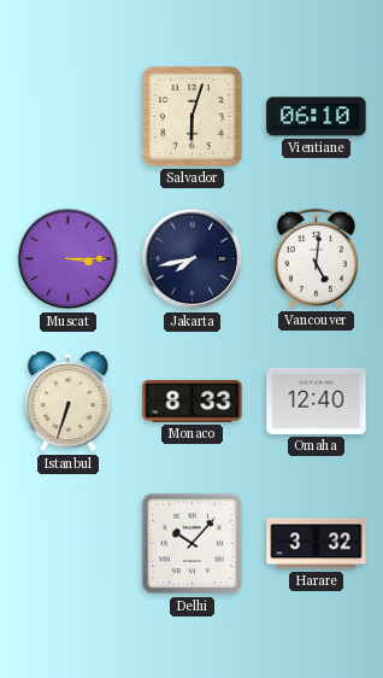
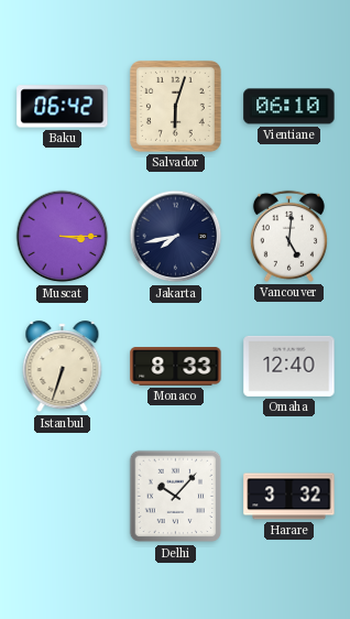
Baku: none -> 06:42
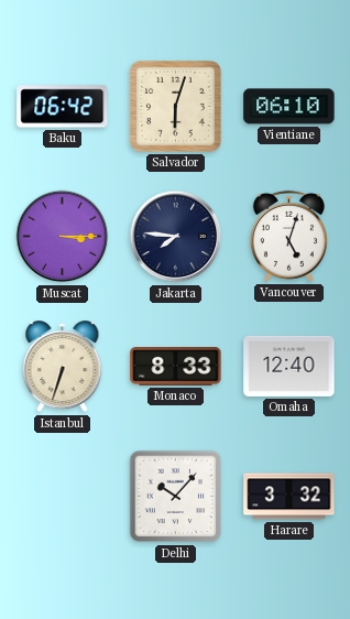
Jakarta: 7:43 -> 7:46
Vancouver: 5:01 -> 5:03
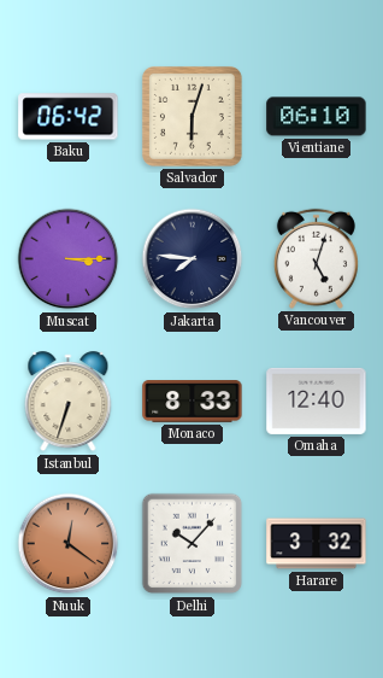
Nuuk: none -> 12:21
